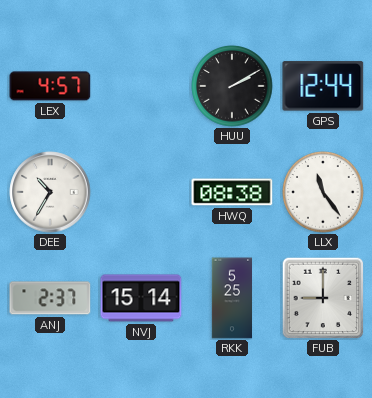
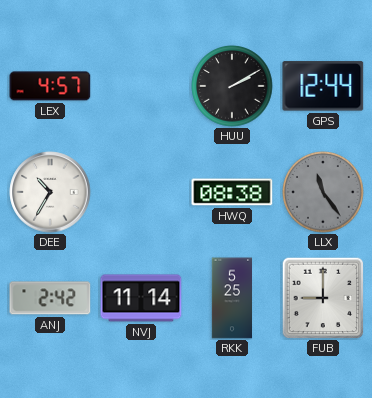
LLX dial: white -> grey
ANJ: 2:37 -> 2:42
NVJ: 15:14 -> 11:14
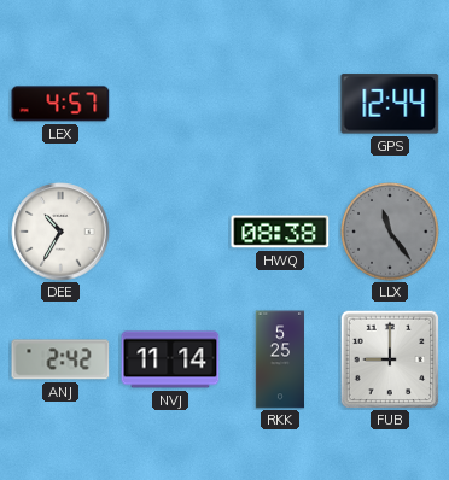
HUU: 2:10 -> none
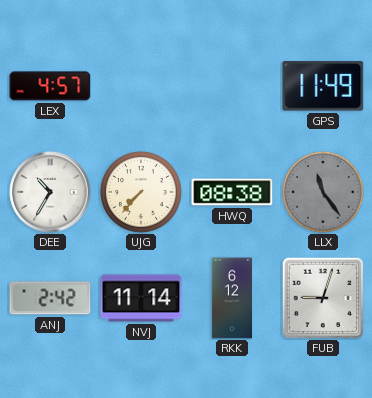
GPS: 12:44 -> 11:49
UJG: none -> 7:37
RKK: 5:25 -> 6:12
FUB: 9:00 -> 9:03
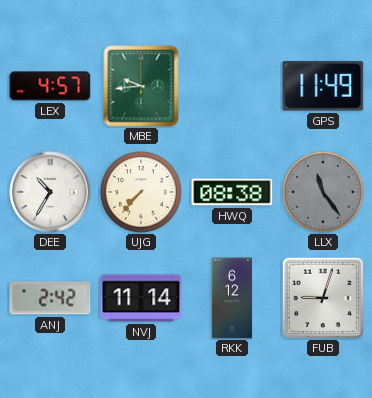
MBE: none -> 9:44
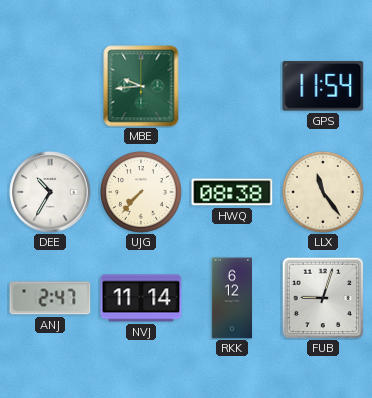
LEX: 4:57 -> none
GPS: 11:49 -> 11:54
LLX dial: grey -> cream
ANJ: 2:42 -> 2:47
